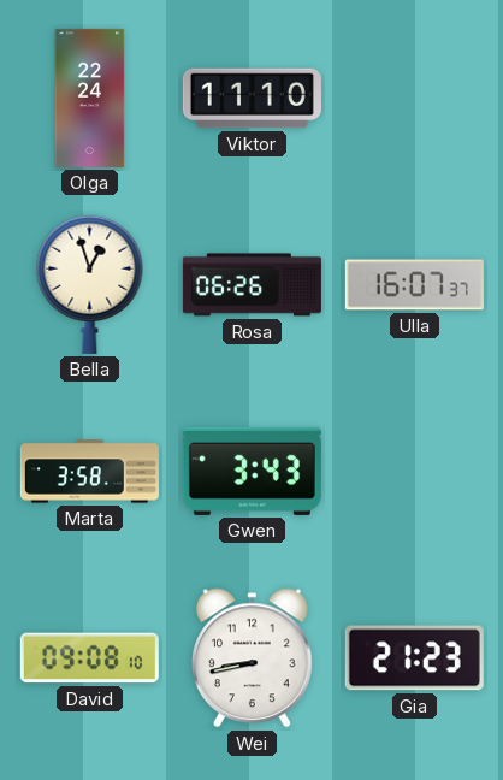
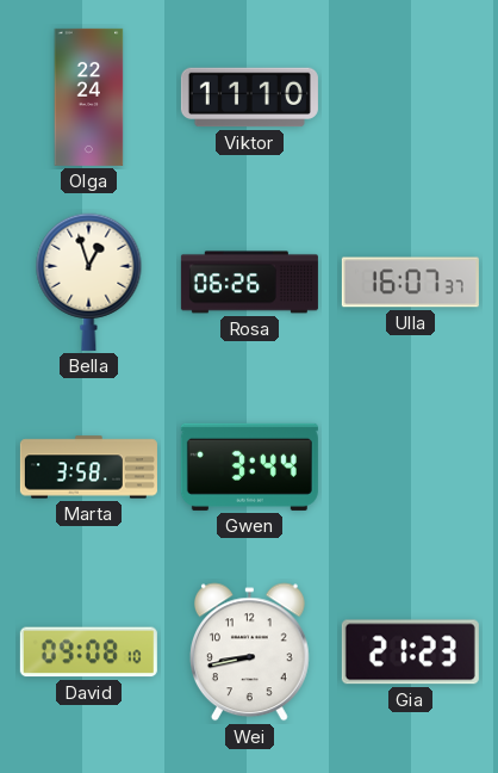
Gwen: 3:43 -> 3:44
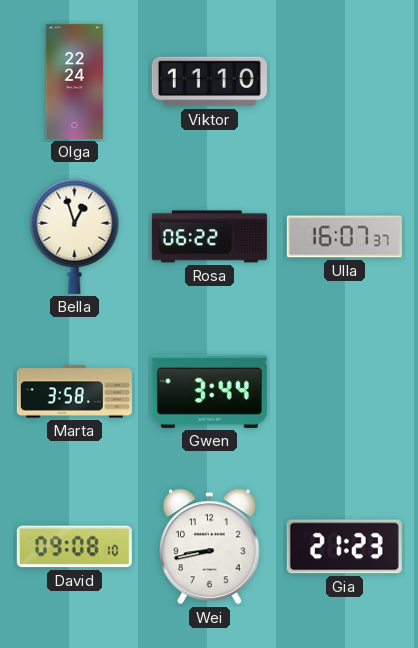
Rosa: 06:26 -> 06:22
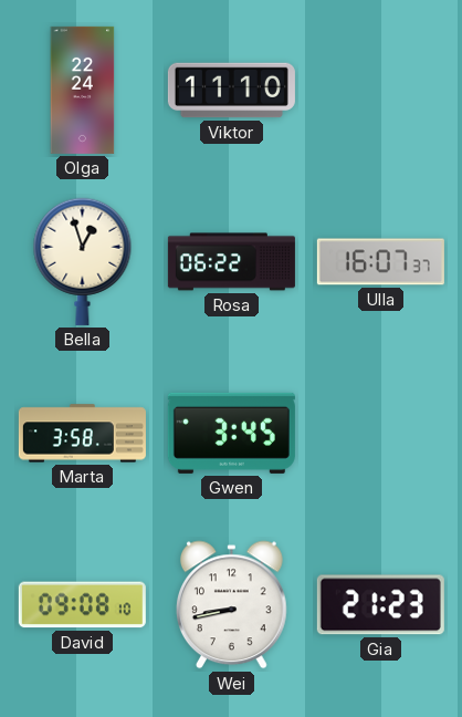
Gwen: 3:44 -> 3:45
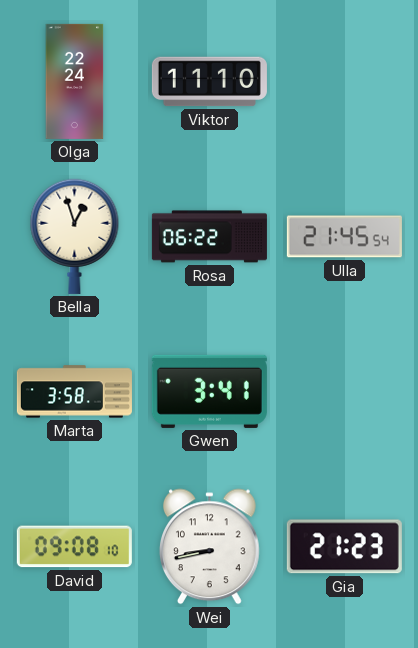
Ulla: 16:07 -> 21:45
Gwen: 3:45 -> 3:41
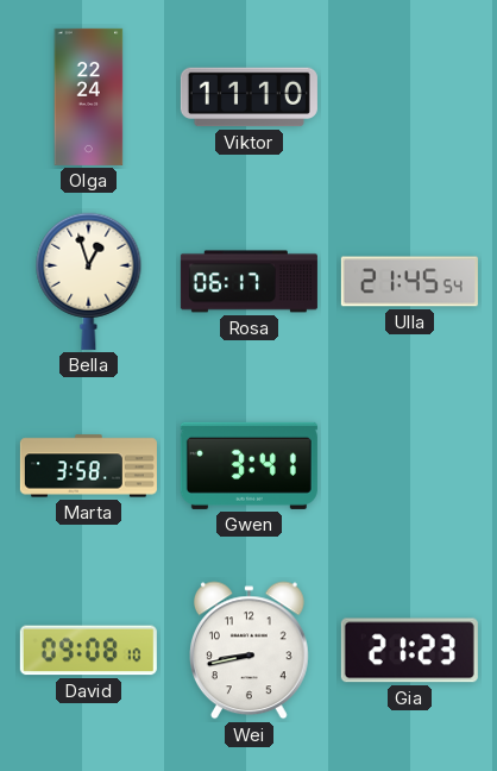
Rosa: 06:22 -> 06:17
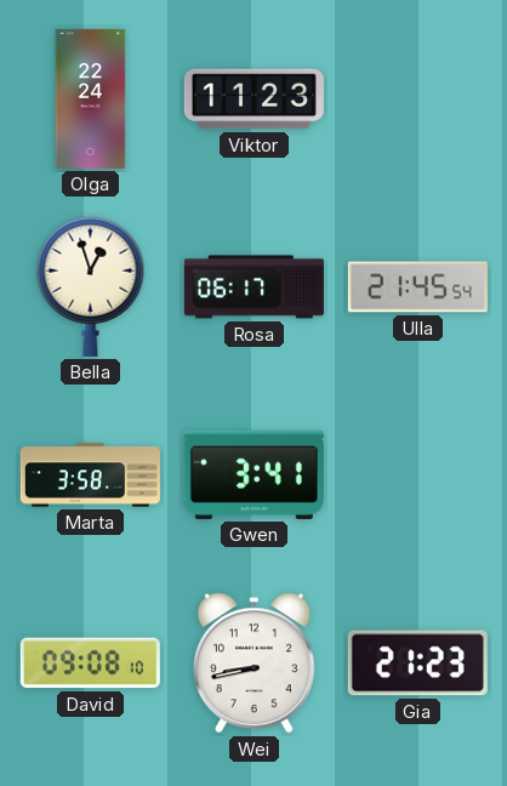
Viktor: 11:10 -> 11:23
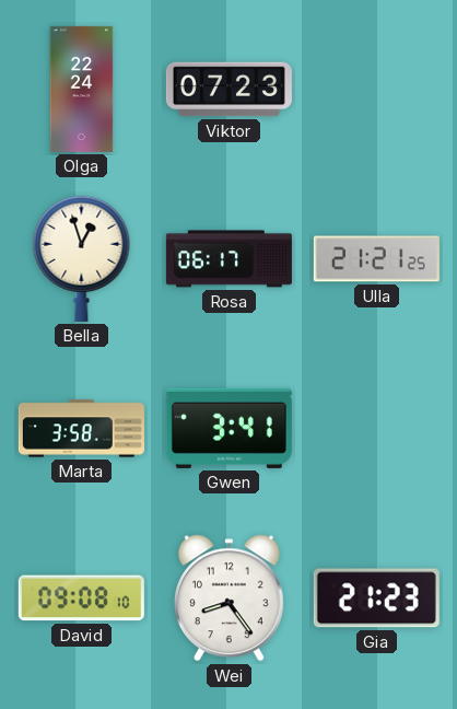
Viktor: 11:23 -> 07:23
Ulla: 21:45 -> 21:21
Wei: 8:43 -> 8:24
